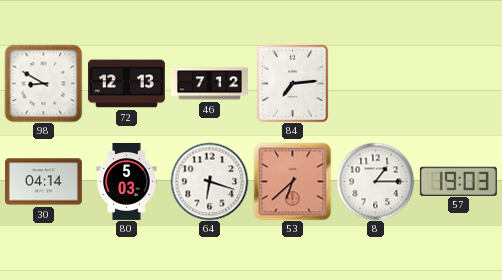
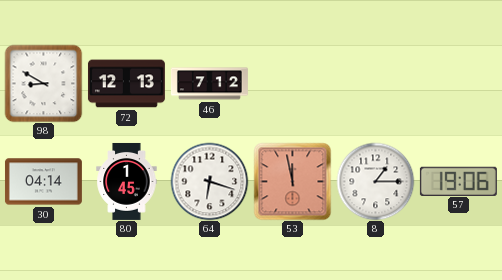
84: 7:14 -> none
80: 5:03 -> 1:45
53: 6:38 -> 11:58
57: 19:03 -> 19:06
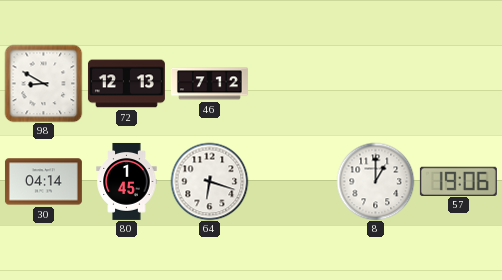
53: 11:58 -> none
8: 1:15 -> 1:00
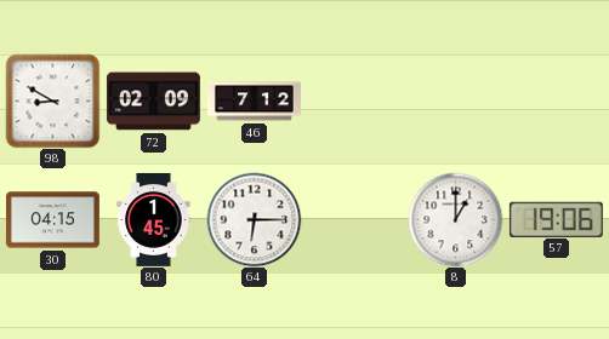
72: 12:13 -> 02:09
30: 04:14 -> 04:15
64: 6:18 -> 6:15
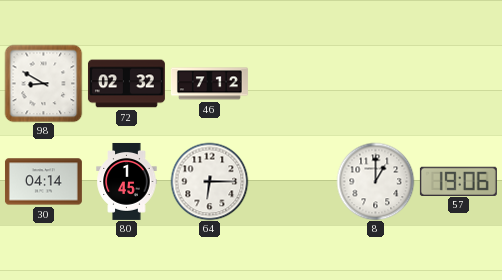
72: 02:09 -> 02:32
30: 04:15 -> 04:14
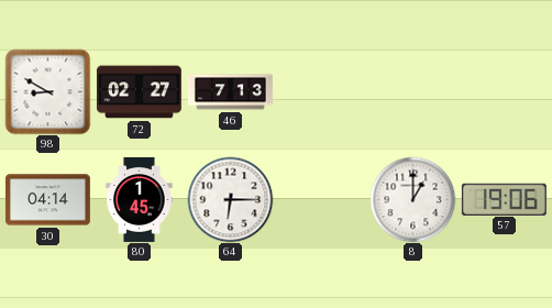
72: 02:32 -> 02:27
46: 7:12 -> 7:13
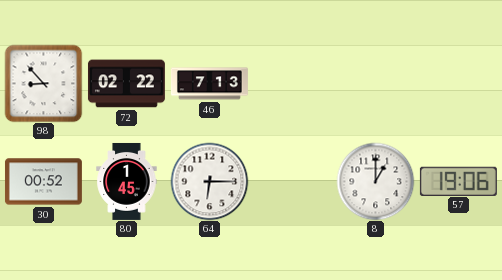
98: 8:50 -> 8:53
72: 02:27 -> 02:22
30: 04:14 -> 00:52
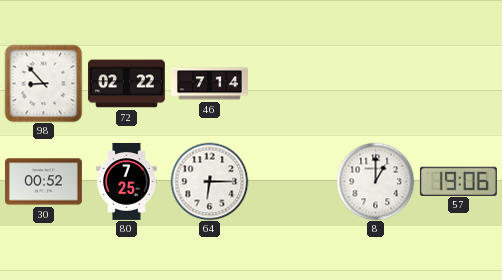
46: 7:13 -> 7:14
80: 1:45 -> 7:25
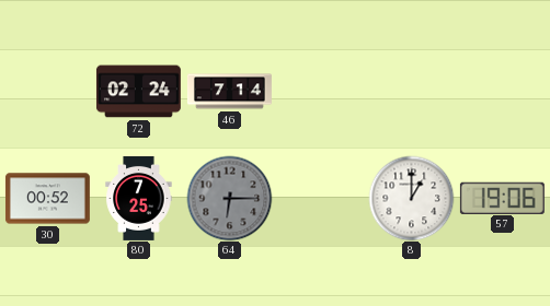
98: 8:53 -> none
72: 02:22 -> 02:24
64 dial: white -> grey
